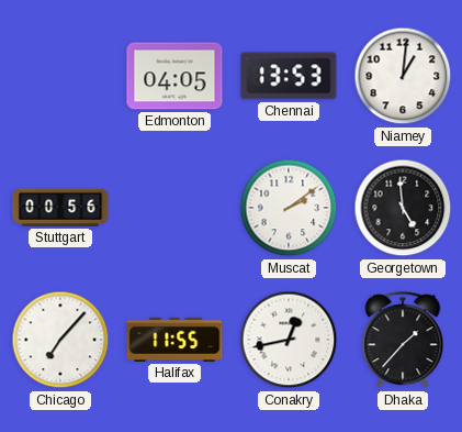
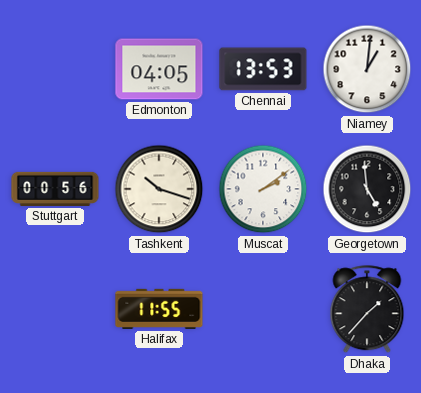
Tashkent: none -> 10:18
Chicago: 7:07 -> none
Conakry: 12:43 -> none
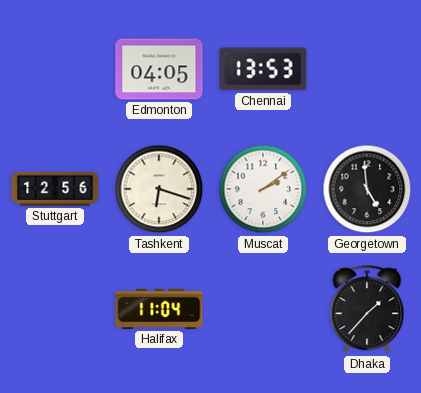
Niamey: 1:01 -> none
Stuttgart: 00:56 -> 12:56
Tashkent: 10:18 -> 6:18
Halifax: 11:55 -> 11:04
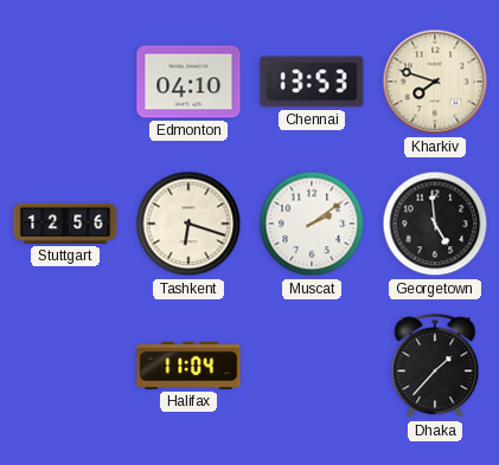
Edmonton: 04:05 -> 04:10
Kharkiv: none -> 7:48
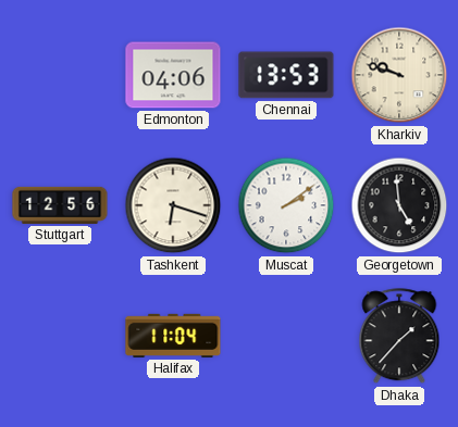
Edmonton: 04:10 -> 04:06
Kharkiv: 7:48 -> 9:48
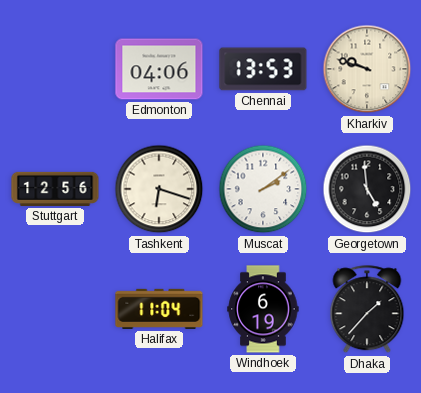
Windhoek: none -> 6:19
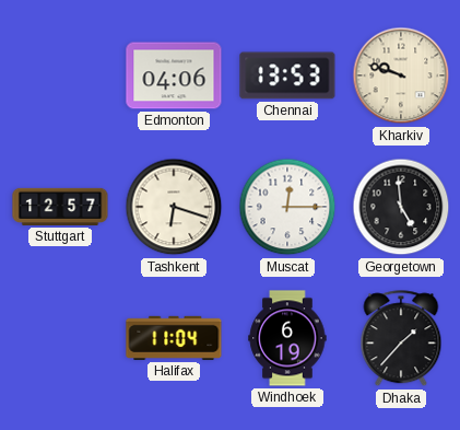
Stuttgart: 12:56 -> 12:57
Muscat: 2:09 -> 12:15
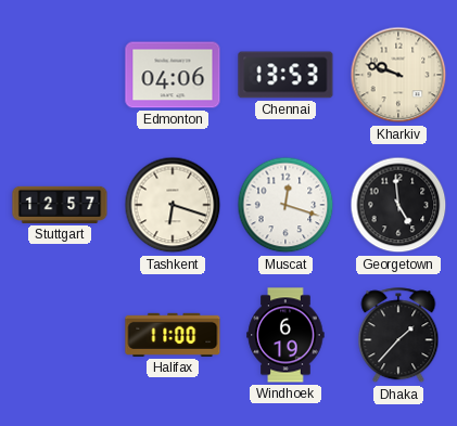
Muscat: 12:15 -> 12:18
Halifax: 11:04 -> 11:00
